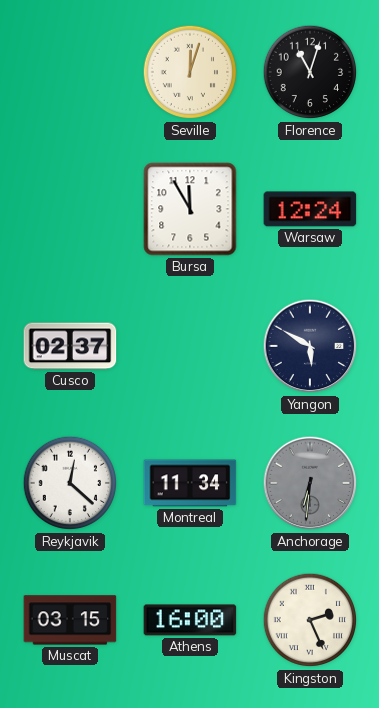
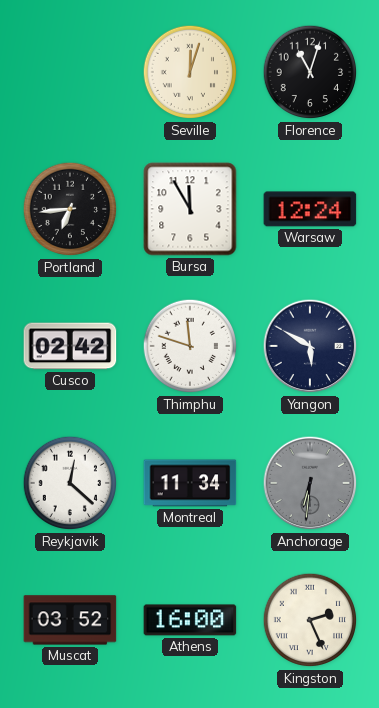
Portland: none -> 6:44
Cusco: 02:37 -> 02:42
Thimphu: none -> 11:48
Muscat: 03:15 -> 03:52
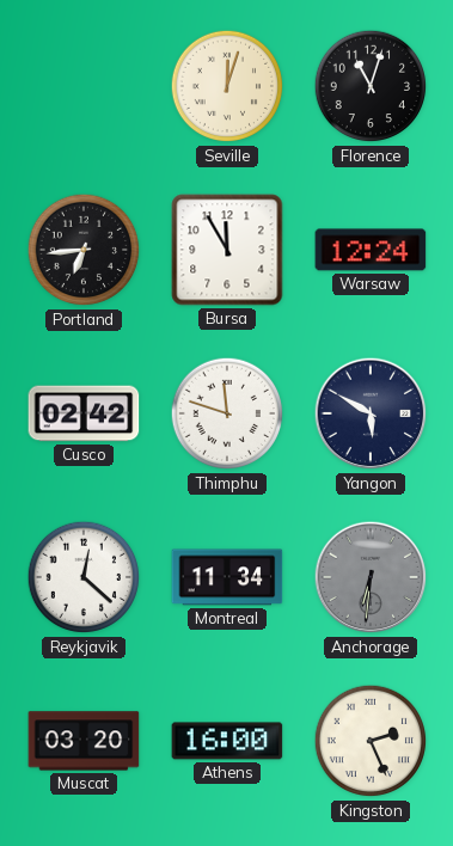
Muscat: 03:52 -> 03:20
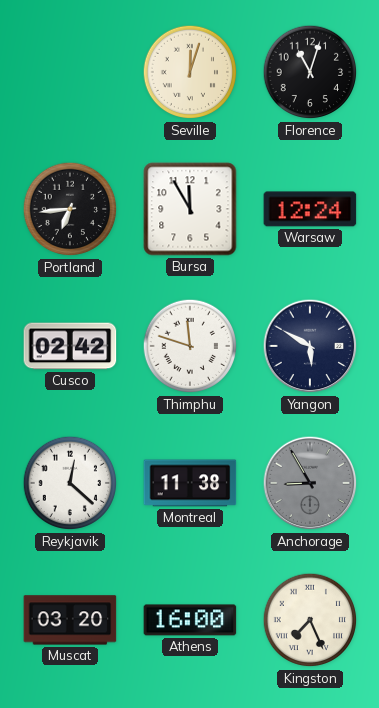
Montreal: 11:34 -> 11:38
Anchorage: 6:31 -> 8:55
Kingston: 2:26 -> 7:26
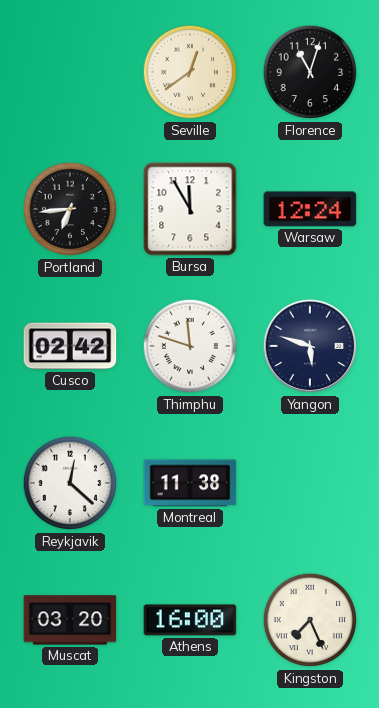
Seville: 12:03 -> 12:39
Yangon: 5:50 -> 5:48
Anchorage: 8:55 -> none
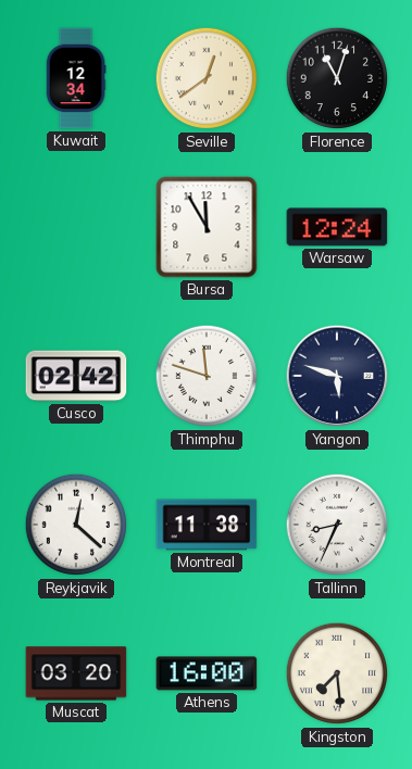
Kuwait: none -> 12:34
Portland: 6:44 -> none
Tallinn: none -> 8:34
Kingston: 7:26 -> 7:29
